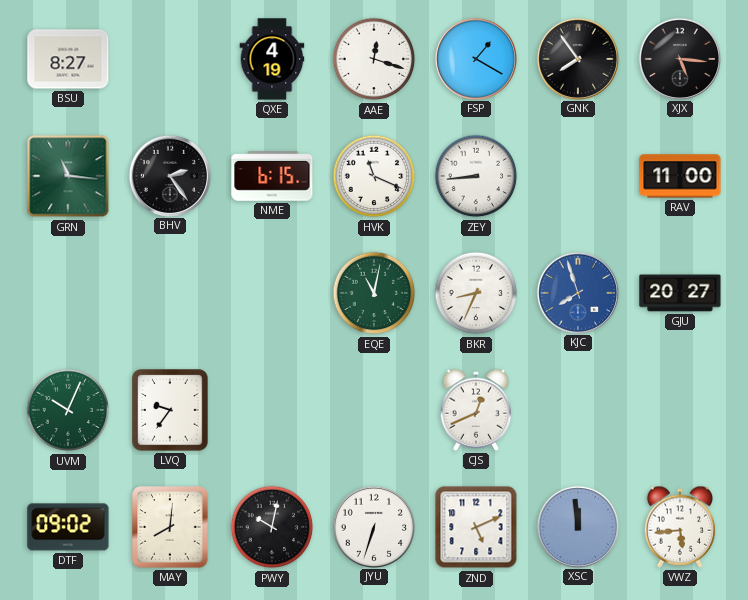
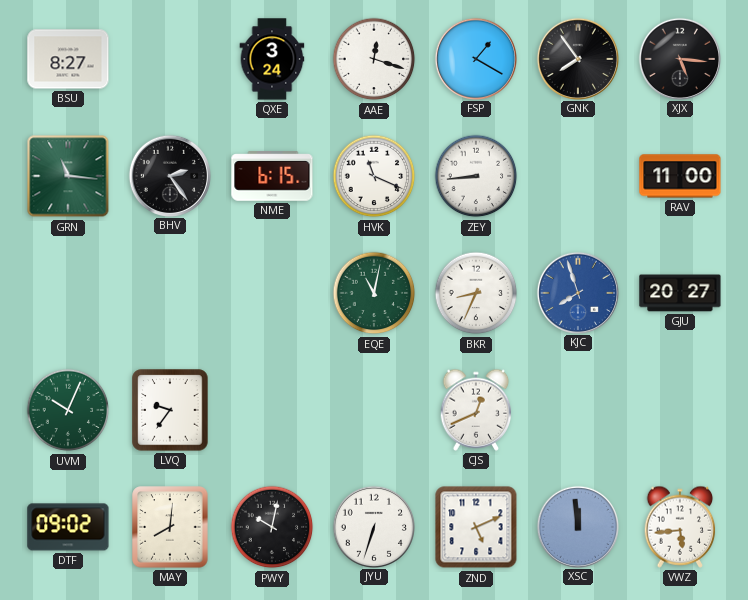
QXE: 4:19 -> 3:24
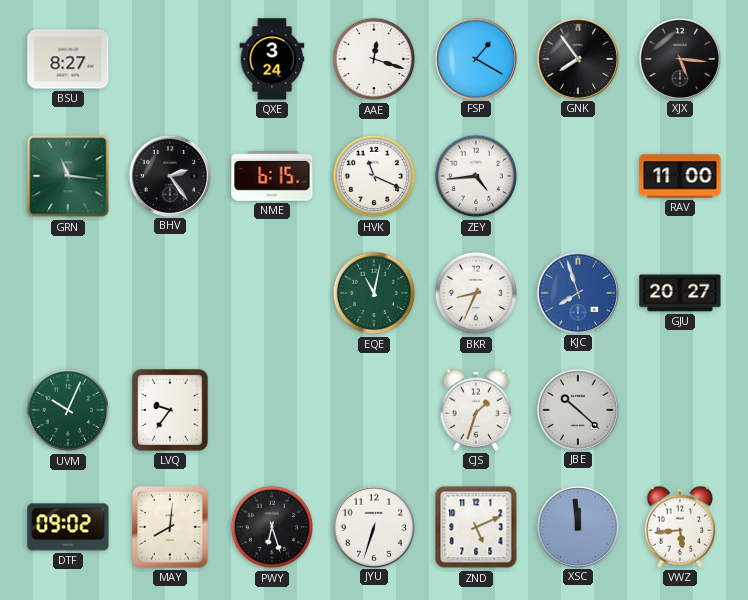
ZEY: 8:44 -> 4:44
CJS: 12:41 -> 1:33
JBE: none -> 10:22
PWY: 10:02 -> 6:27
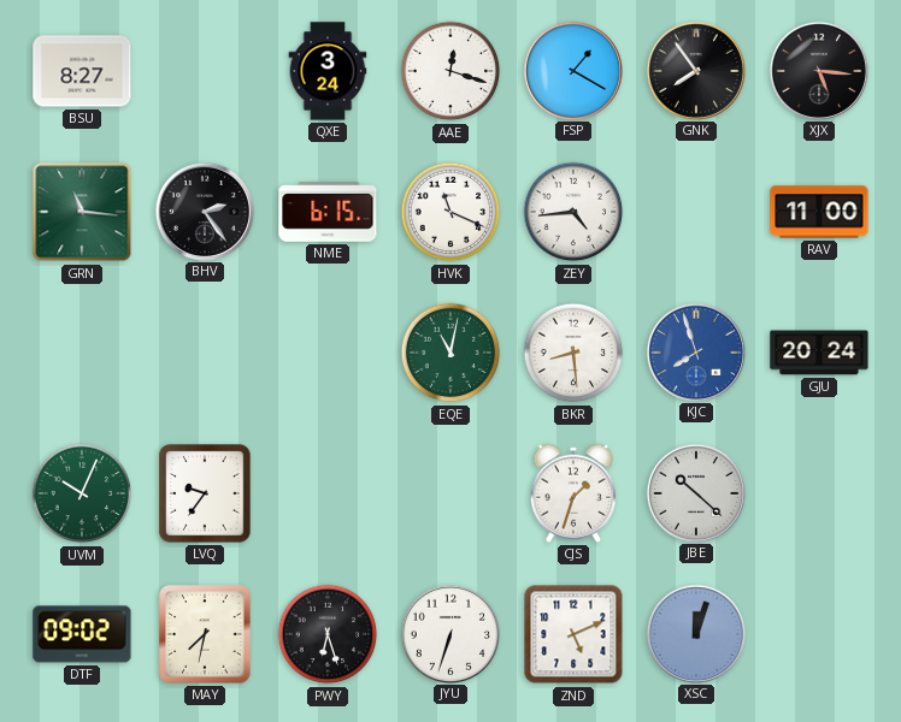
BKR: 8:34 -> 8:29
GJU: 20:27 -> 20:24
MAY: 8:01 -> 7:32
XSC: 11:59 -> 12:03
VWZ: 5:44 -> none
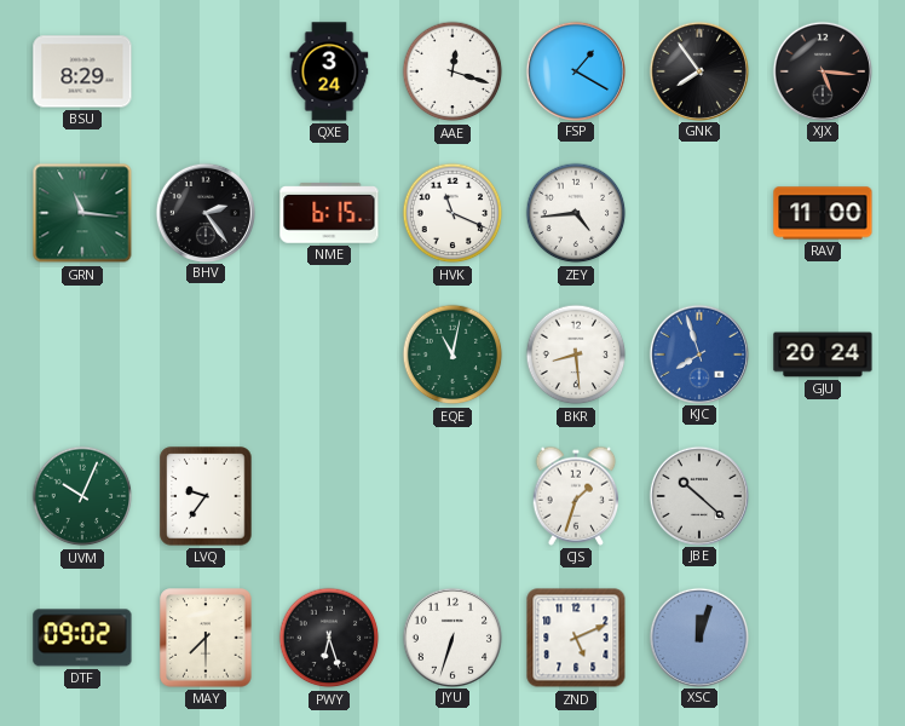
BSU: 8:27 -> 8:29
MAY: 7:32 -> 7:30
